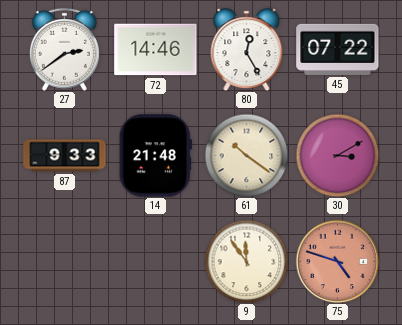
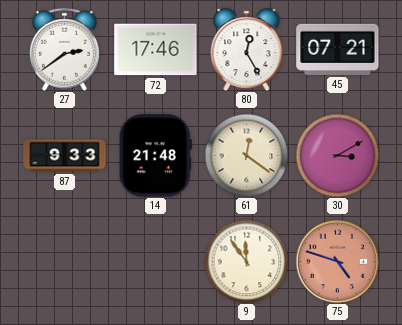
72: 14:46 -> 17:46
45: 07:22 -> 07:21
61: 10:21 -> 12:21
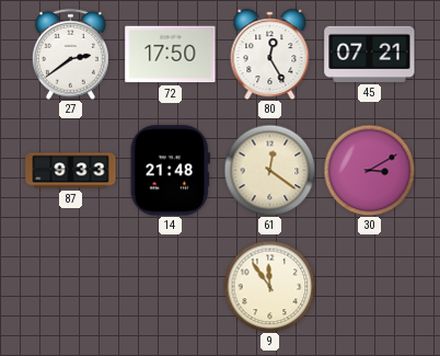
72: 17:46 -> 17:50
75: 4:48 -> none
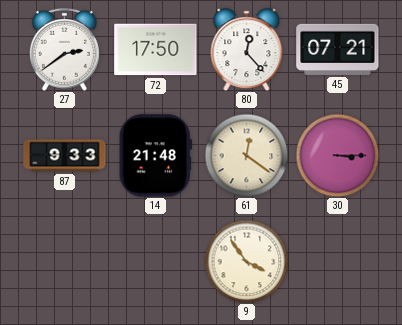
80: 12:25 -> 12:23
30: 3:10 -> 3:15
9: 11:54 -> 3:54
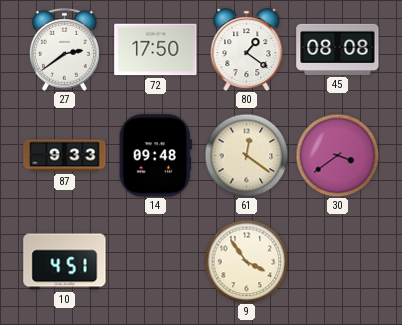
80: 12:23 -> 1:21
45: 07:21 -> 08:08
14: 21:48 -> 09:48
30: 3:15 -> 3:39
10: none -> 4:51
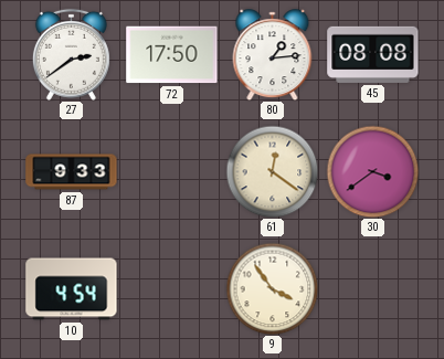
80: 1:21 -> 1:14
14: 09:48 -> none
10: 4:51 -> 4:54
